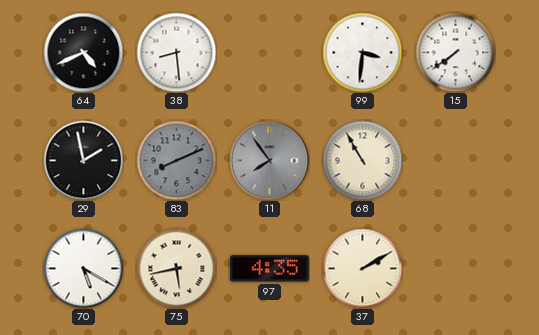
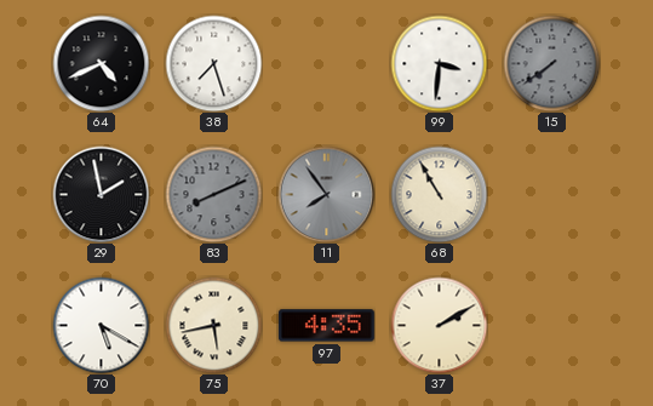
38: 8:29 -> 7:27
15 dial: white -> grey
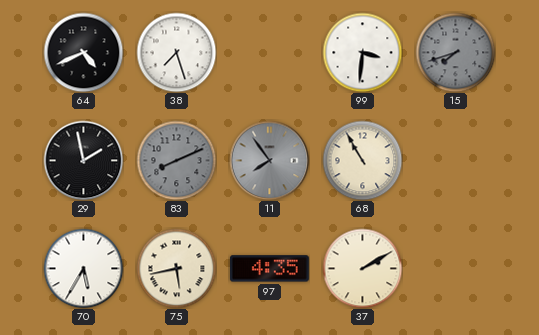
15: 7:39 -> 7:42
70: 5:20 -> 5:35
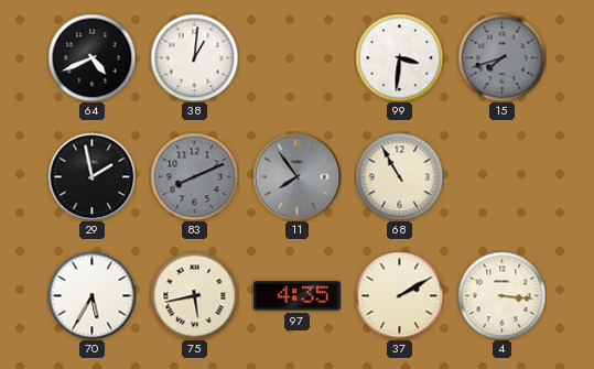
38: 7:27 -> 1:01
4: none -> 3:16
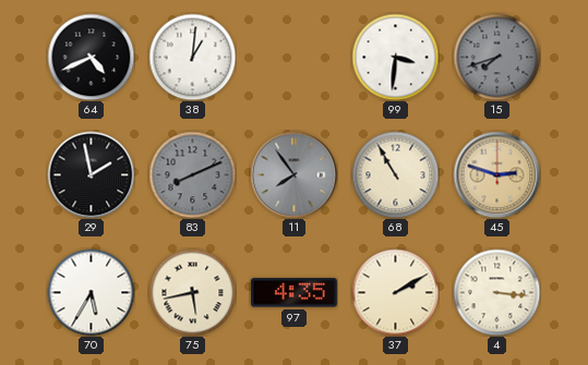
45: none -> 2:48
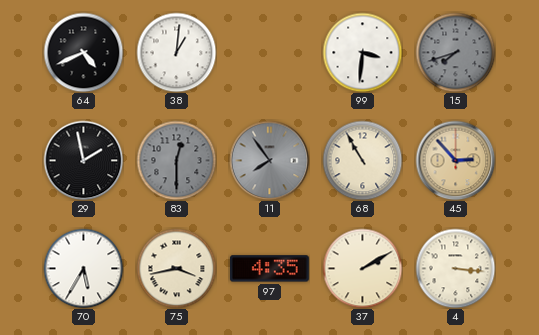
83: 8:11 -> 12:30
45: 2:48 -> 2:53
75: 5:43 -> 3:43
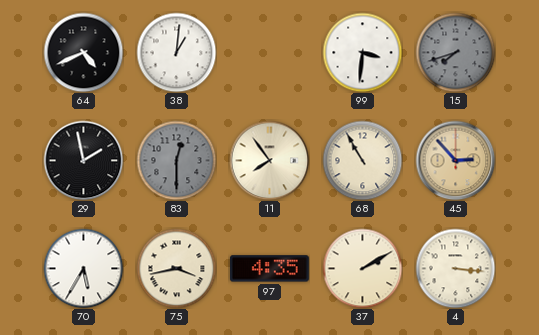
11 dial: grey -> cream
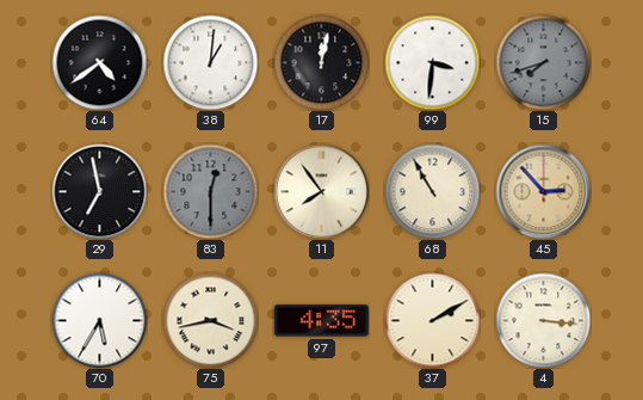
64: 4:41 -> 4:39
17: none -> 12:02
29: 1:58 -> 6:58
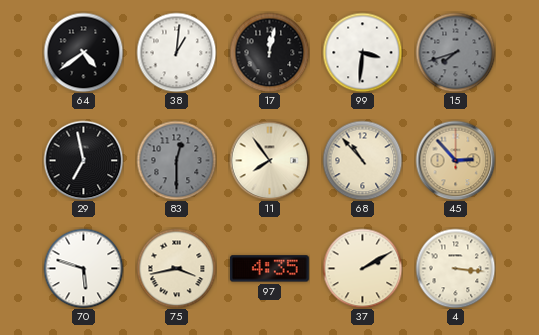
68: 10:55 -> 10:53
70: 5:35 -> 5:48
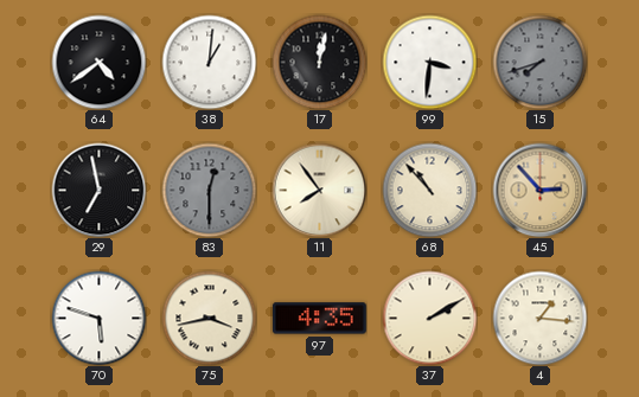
4: 3:16 -> 1:16
